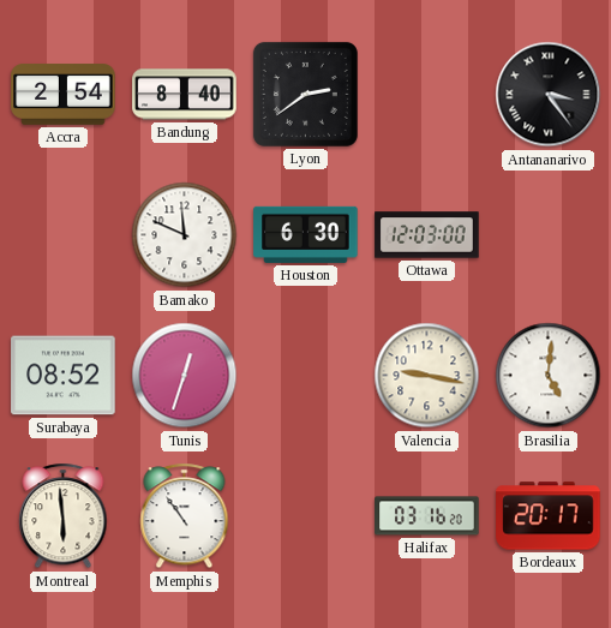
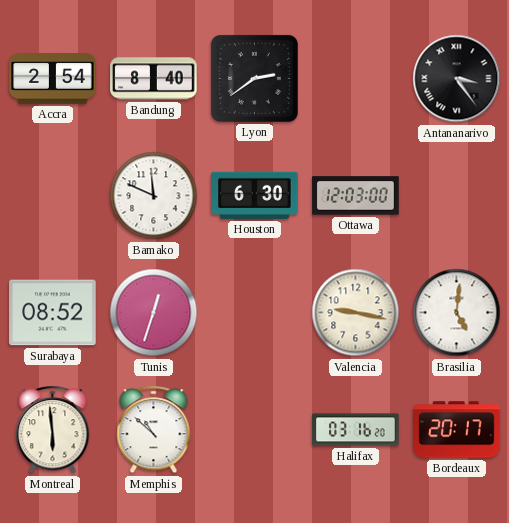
Memphis: 10:54 -> 10:52
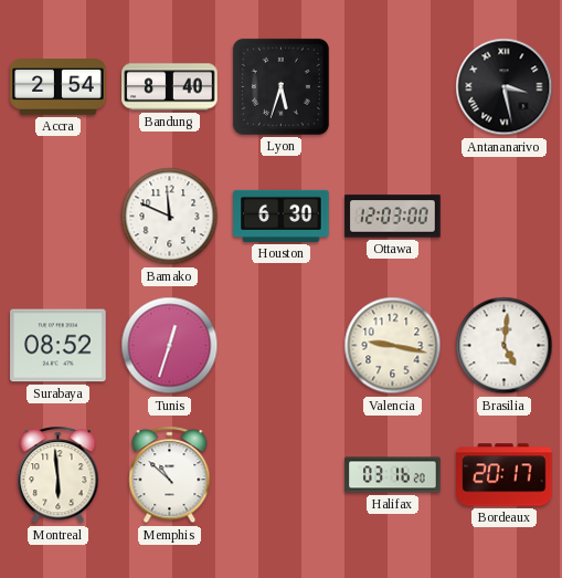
Lyon: 2:39 -> 5:33
Antananarivo: 3:24 -> 3:28
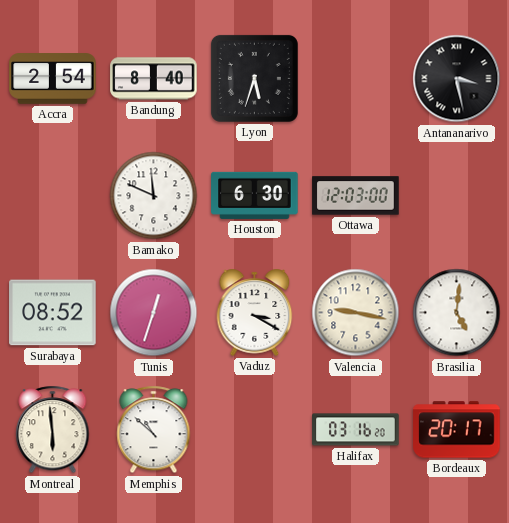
Vaduz: none -> 3:20
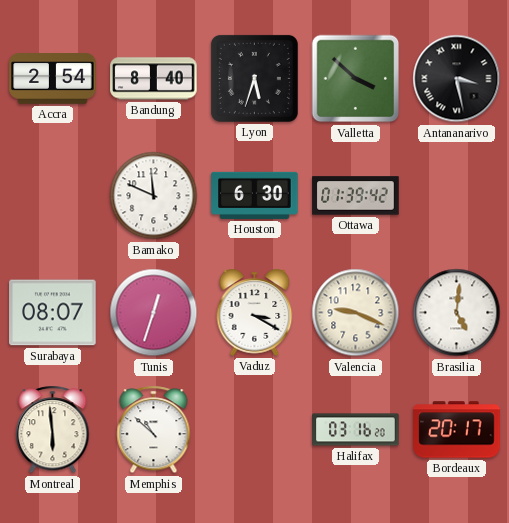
Valletta: none -> 3:52
Ottawa: 12:03 -> 01:39
Surabaya: 08:52 -> 08:07
Valencia: 9:17 -> 9:19
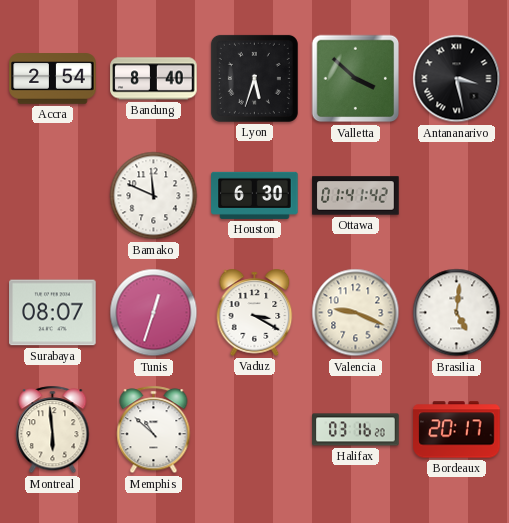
Ottawa: 01:39 -> 01:41
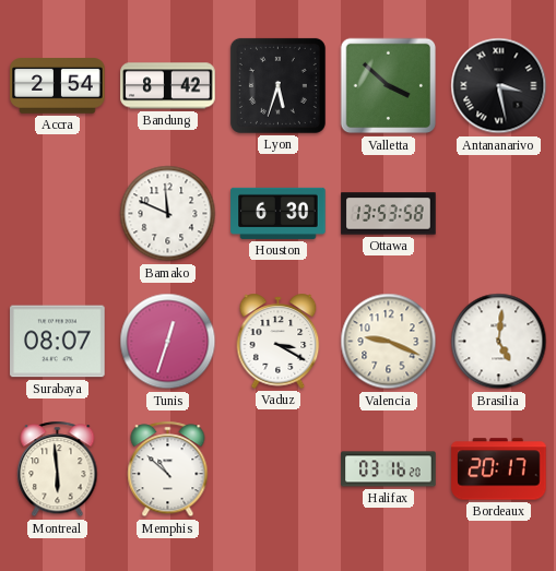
Bandung: 8:40 -> 8:42
Ottawa: 01:41 -> 13:53
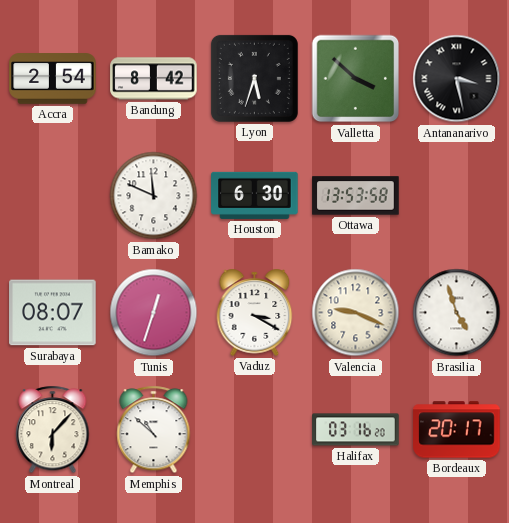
Brasilia: 5:01 -> 4:57
Montreal: 5:59 -> 6:07
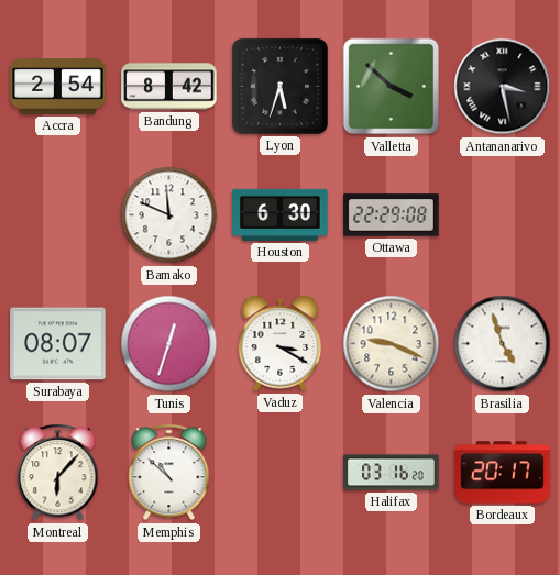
Ottawa: 13:53 -> 22:29
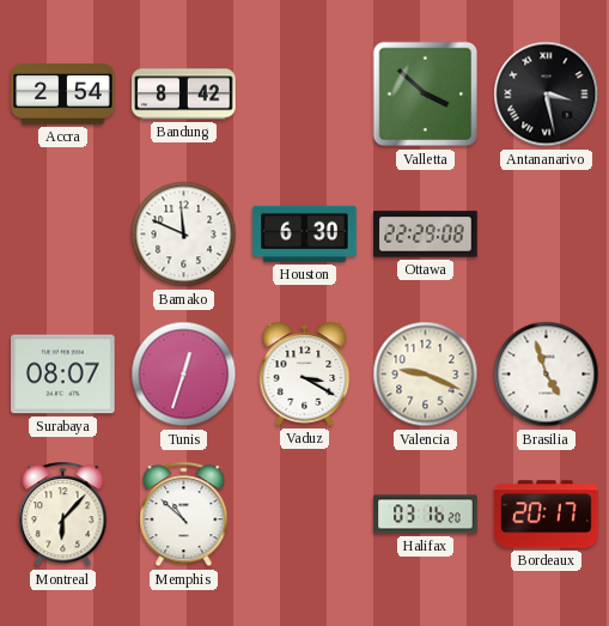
Lyon: 5:33 -> none
